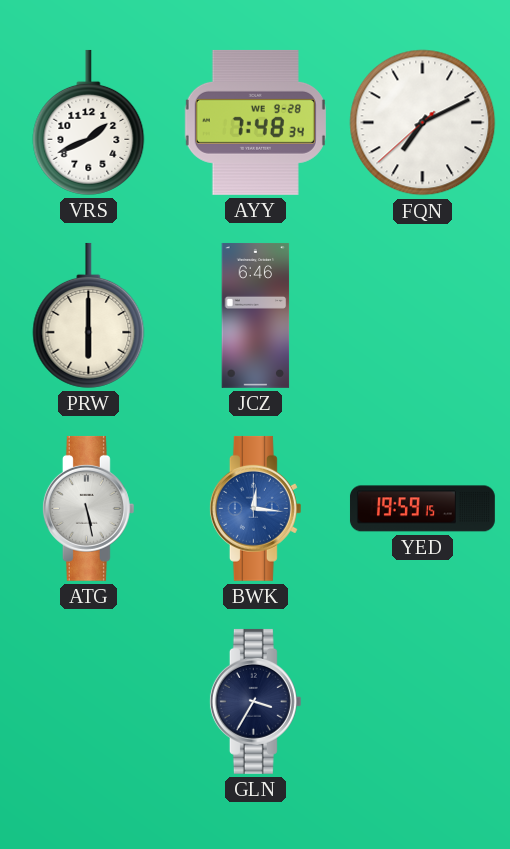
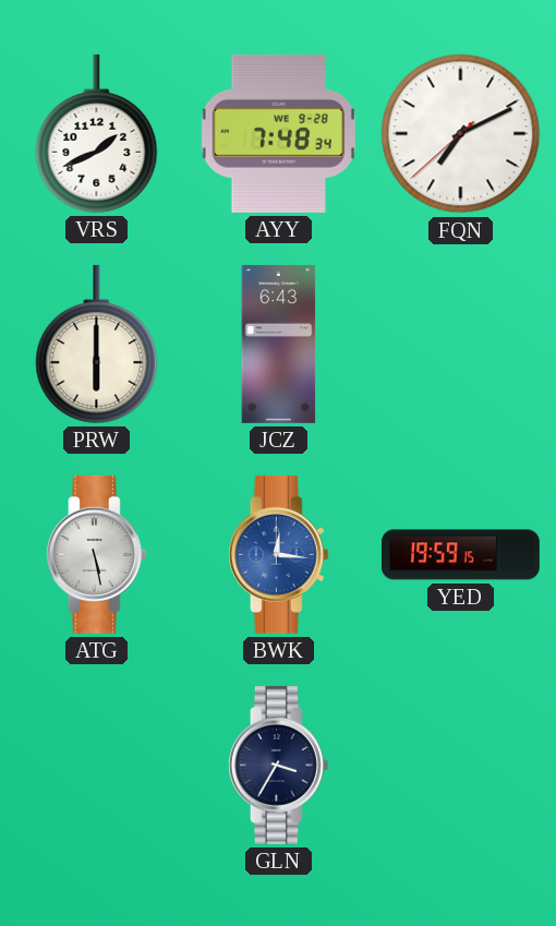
JCZ: 6:46 -> 6:43
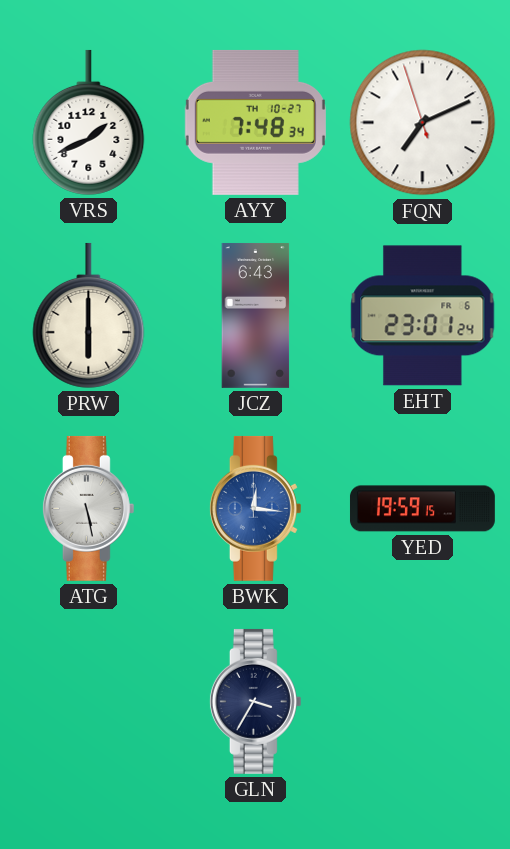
AYY date: WE 9-28 -> TH 10-27
FQN: 7:10:38 -> 7:10:57
EHT: none -> 23:01
